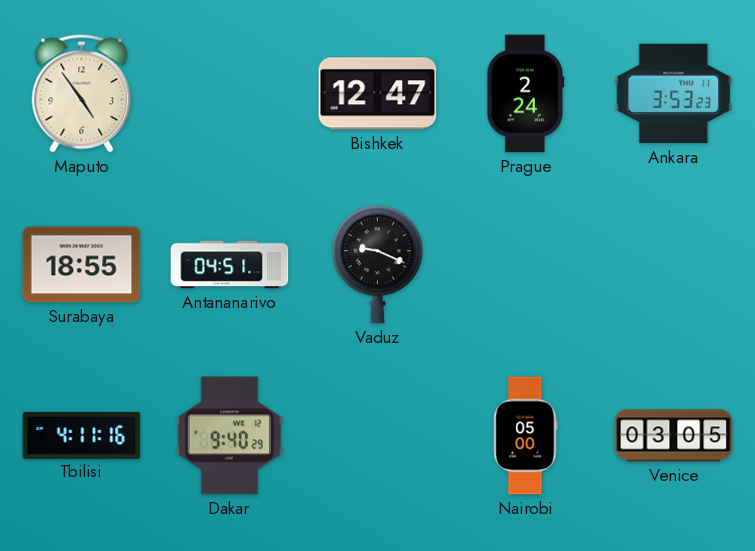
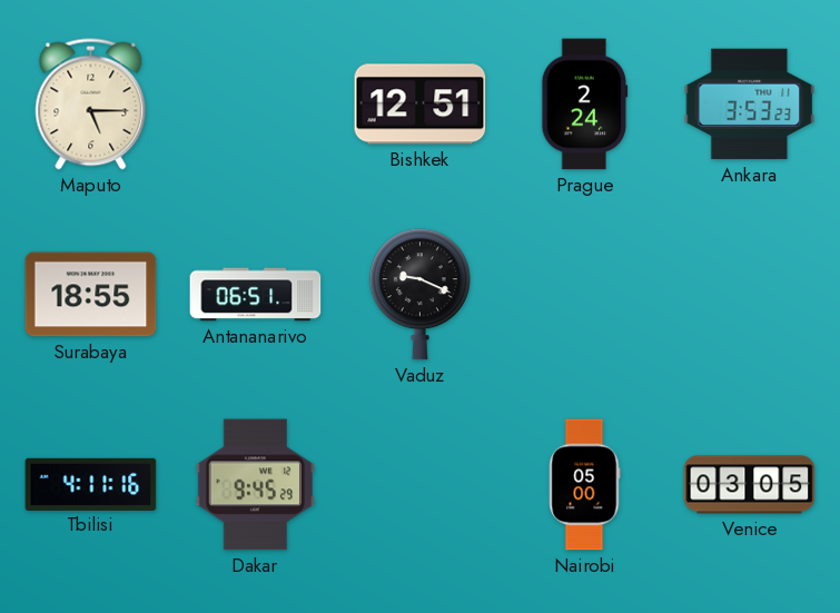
Maputo: 4:54 -> 5:15
Bishkek: 12:47 -> 12:51
Antananarivo: 04:51 -> 06:51
Dakar: 9:40 -> 9:45
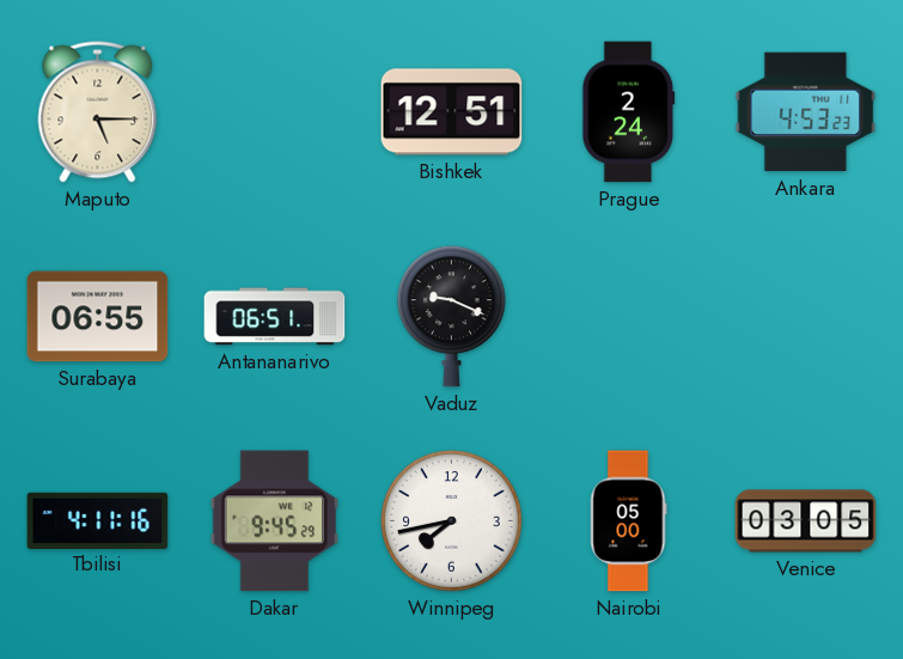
Ankara: 3:53 -> 4:53
Surabaya: 18:55 -> 06:55
Winnipeg: none -> 7:43
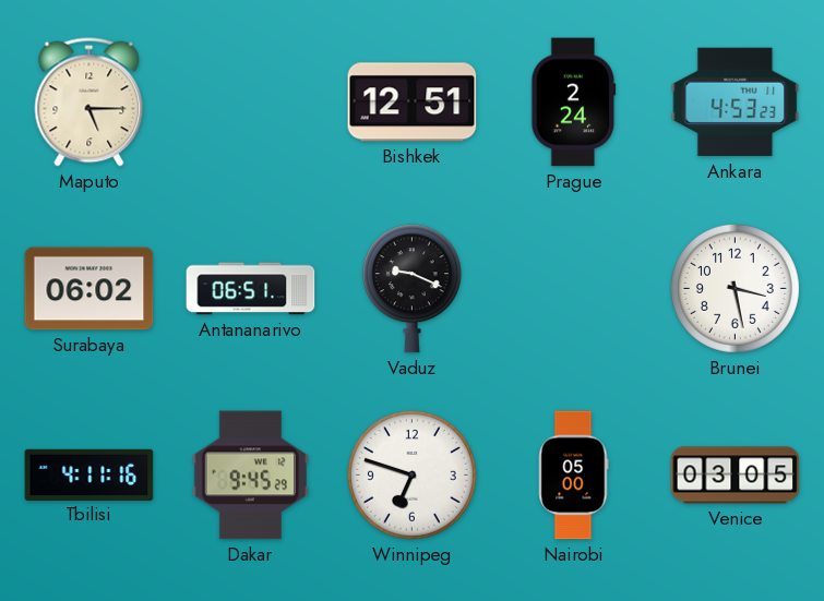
Surabaya: 06:55 -> 06:02
Brunei: none -> 3:28
Winnipeg: 7:43 -> 6:48
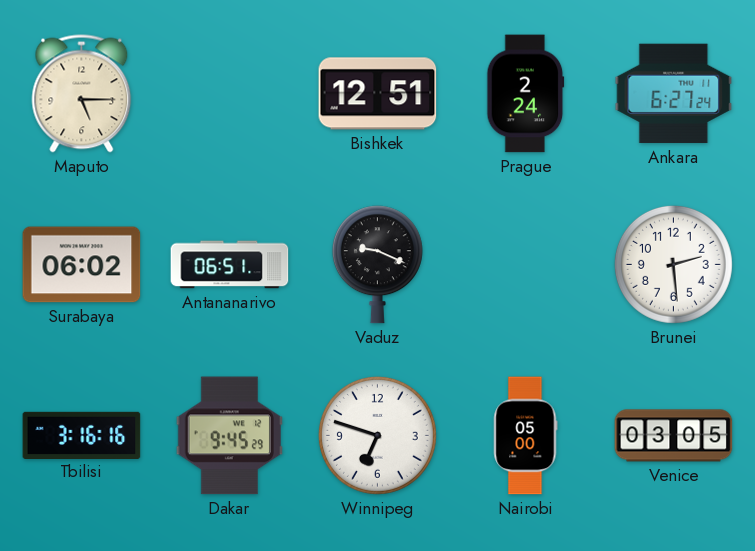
Ankara: 4:53 -> 6:27
Brunei: 3:28 -> 2:29
Tbilisi: 4:11 -> 3:16
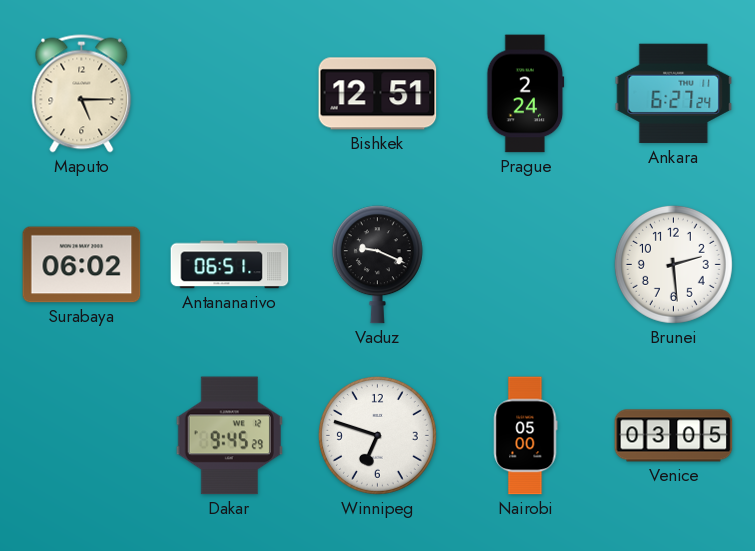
Tbilisi: 3:16 -> none
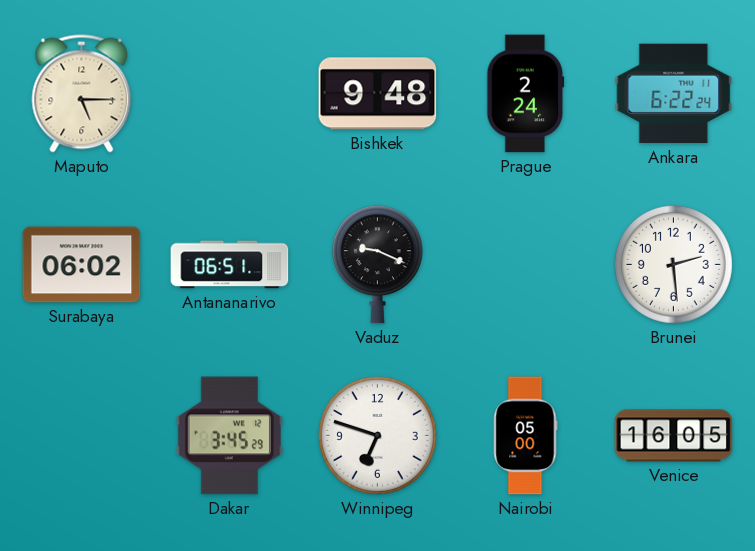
Bishkek: 12:51 -> 9:48
Ankara: 6:27 -> 6:22
Dakar: 9:45 -> 3:45
Venice: 03:05 -> 16:05
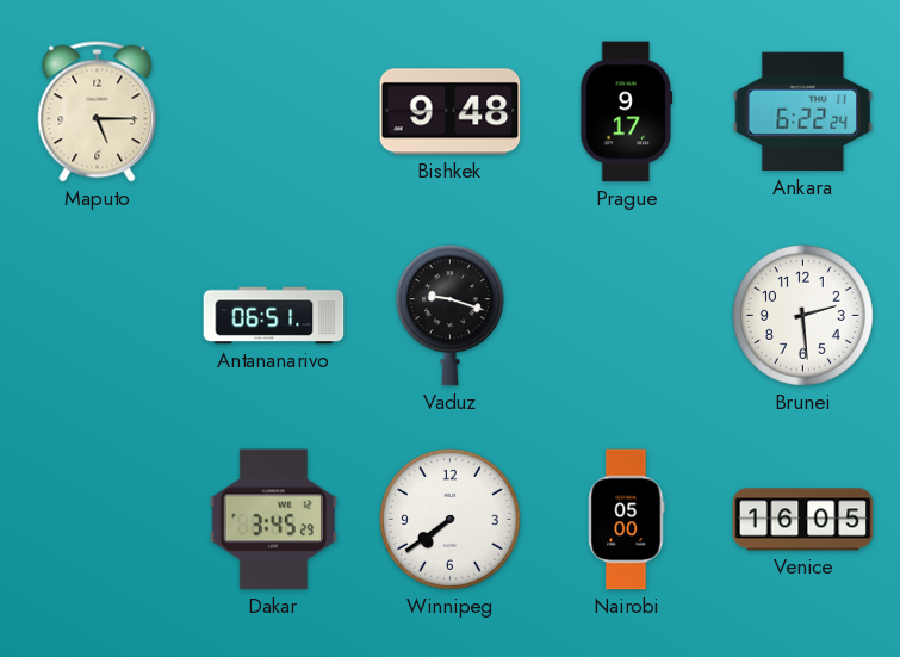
Prague: 2:24 -> 9:17
Surabaya: 06:02 -> none
Vaduz: 9:19 -> 9:18
Winnipeg: 6:48 -> 7:39
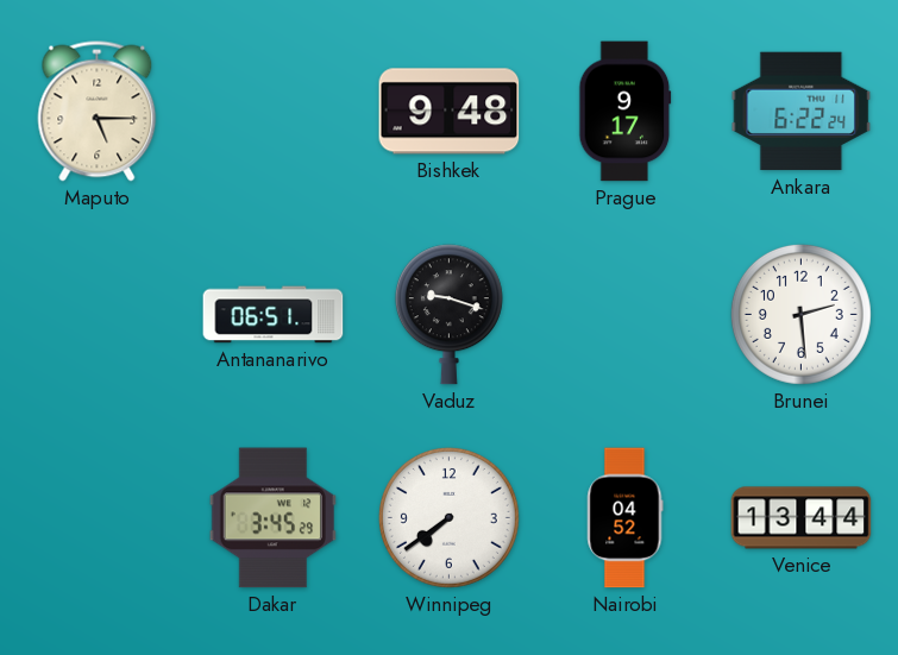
Nairobi: 05:00 -> 04:52
Venice: 16:05 -> 13:44
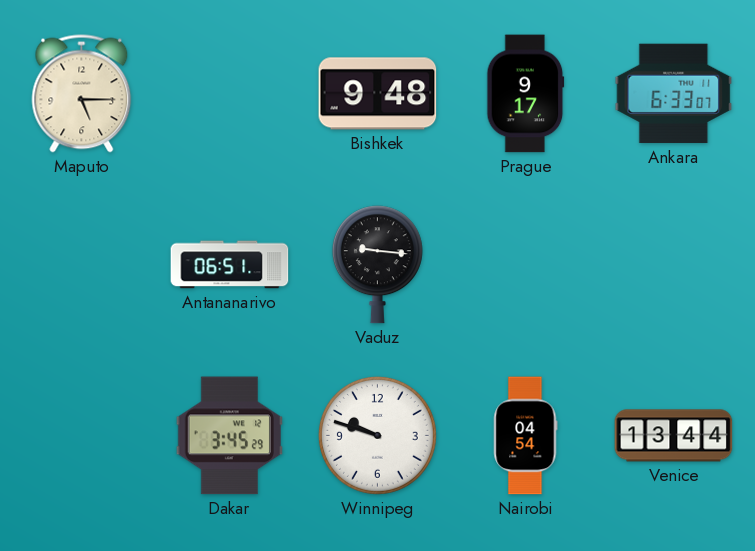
Ankara: 6:22 -> 6:33
Vaduz: 9:18 -> 9:16
Brunei: 2:29 -> none
Winnipeg: 7:39 -> 9:48
Nairobi: 04:52 -> 04:54
